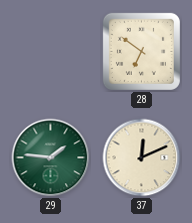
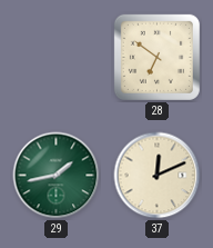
29: 1:46 -> 1:43
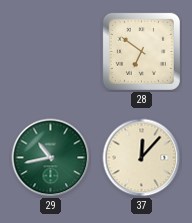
29: 1:43 -> 10:43
37: 12:11 -> 12:07
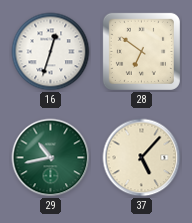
16: none -> 12:33
37: 12:07 -> 5:07
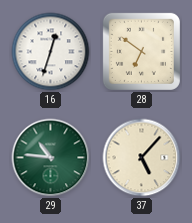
29: 10:43 -> 10:46
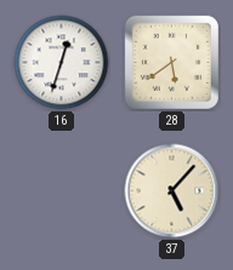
28: 6:51 -> 5:39
29: 10:46 -> none
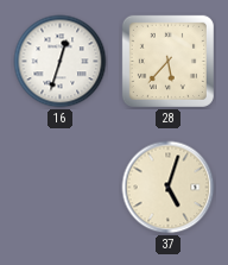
28: 5:39 -> 5:37
37: 5:07 -> 5:03
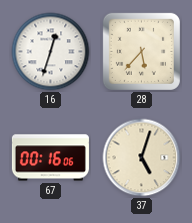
67: none -> 00:16
